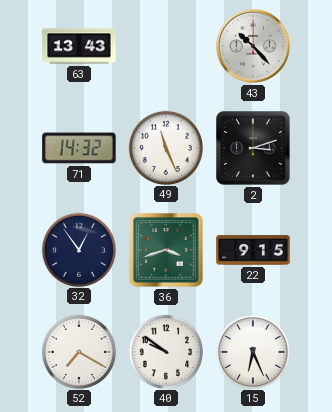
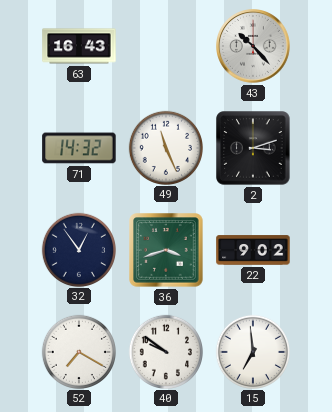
63: 13:43 -> 16:43
22: 9:15 -> 9:02
15: 6:26 -> 6:59
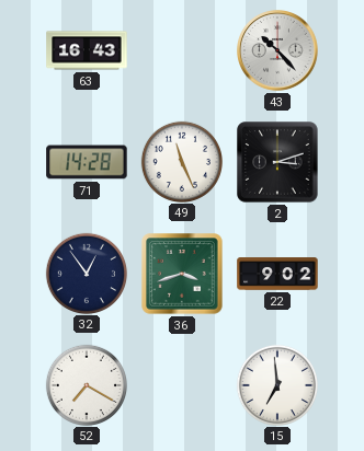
71: 14:32 -> 14:28
40: 9:51 -> none
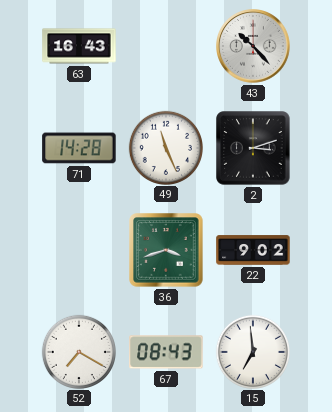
32: 12:54 -> none
67: none -> 08:43
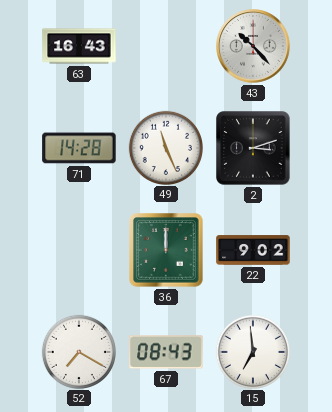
36: 3:42 -> 12:00
